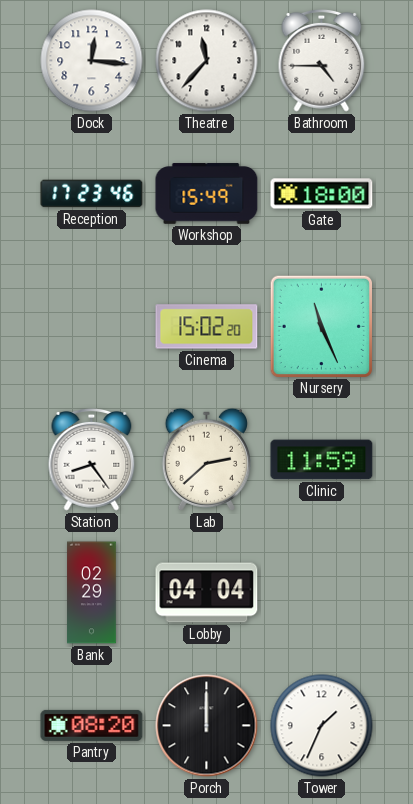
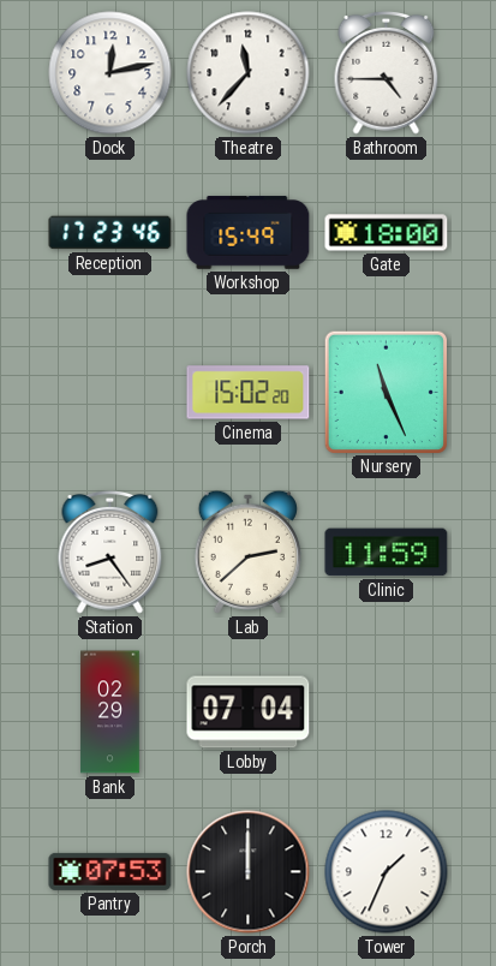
Dock: 12:16 -> 12:13
Lobby: 04:04 -> 07:04
Pantry: 08:20 -> 07:53
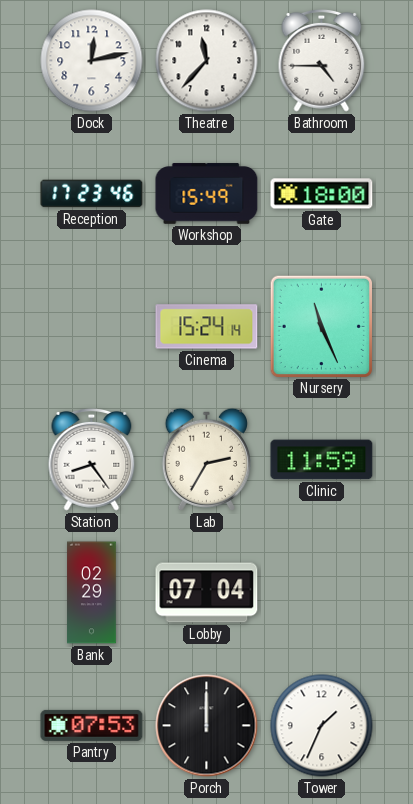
Cinema: 15:02 -> 15:24
Lab: 2:38 -> 2:35
